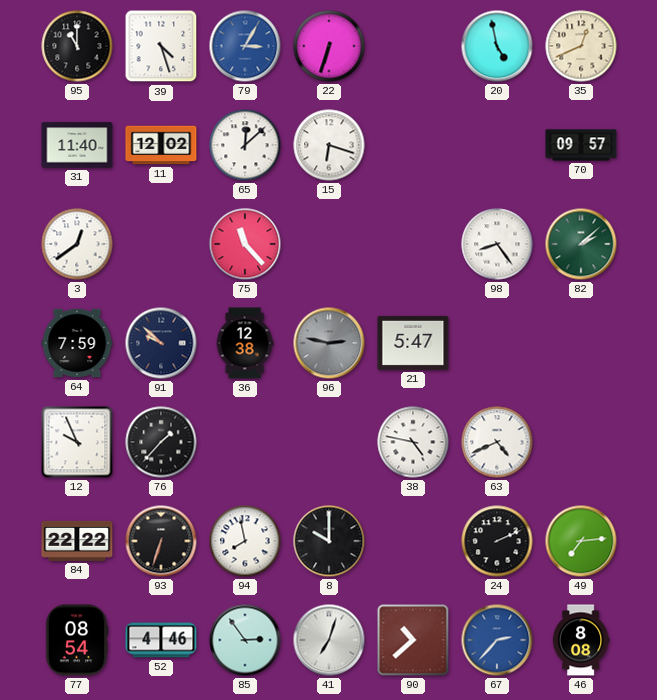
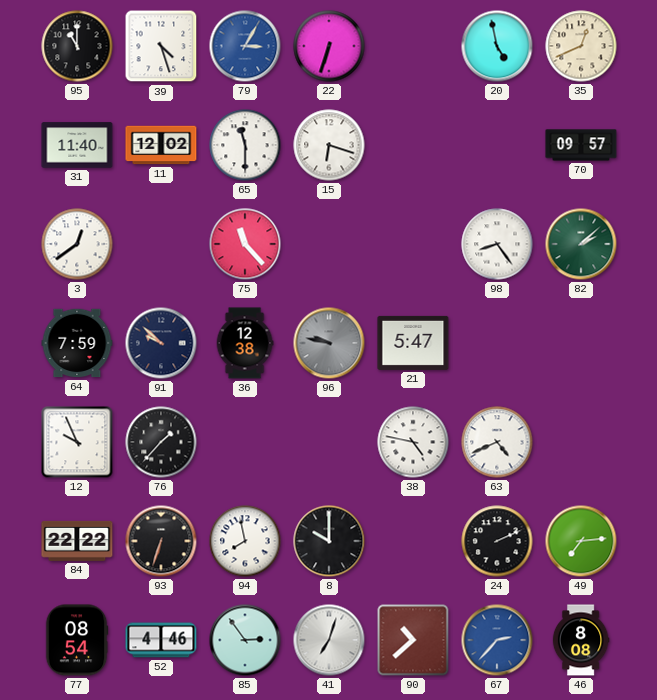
65: 12:08 -> 11:30
96: 2:47 -> 9:47
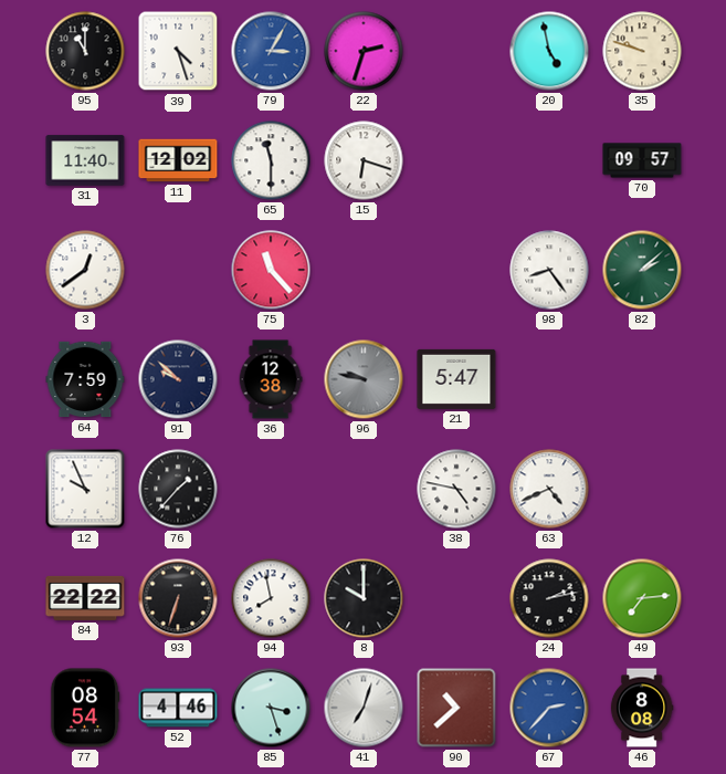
22: 6:33 -> 2:33
35: 12:41 -> 9:48
24: 2:11 -> 2:13
85: 2:54 -> 3:27
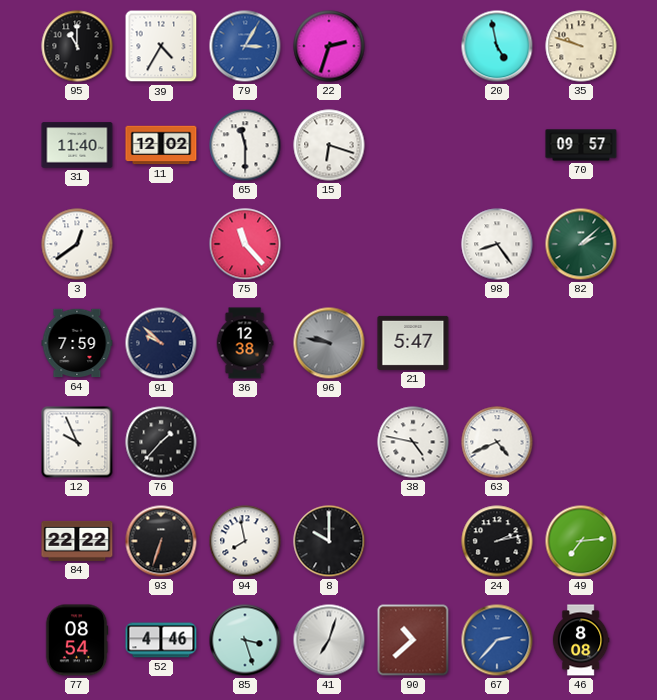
39: 4:27 -> 4:35
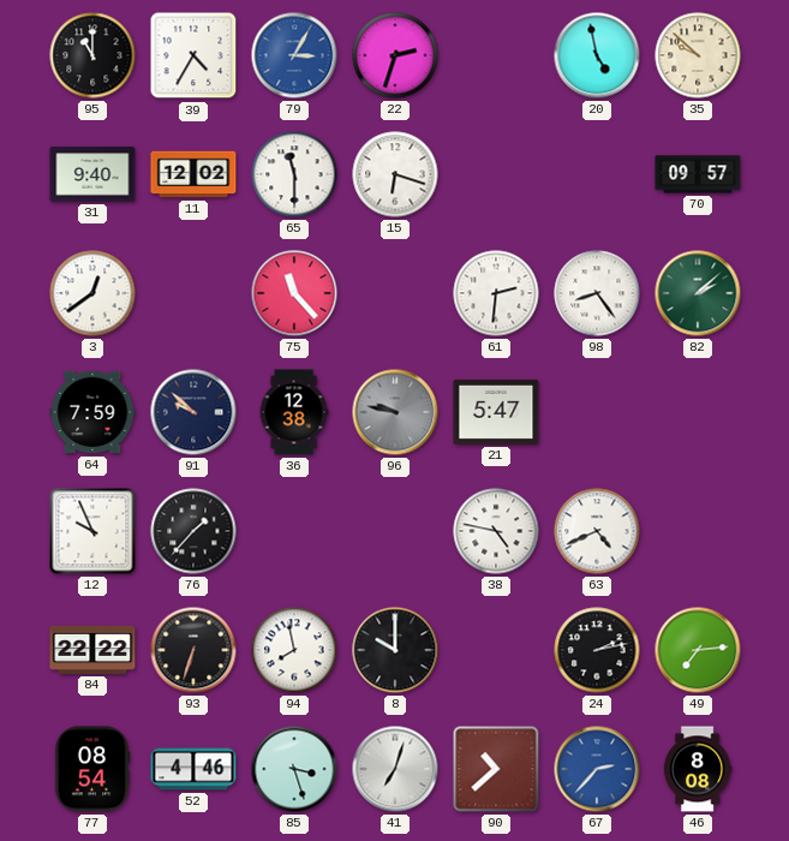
35: 9:48 -> 9:52
31: 11:40 -> 9:40
61: none -> 2:31
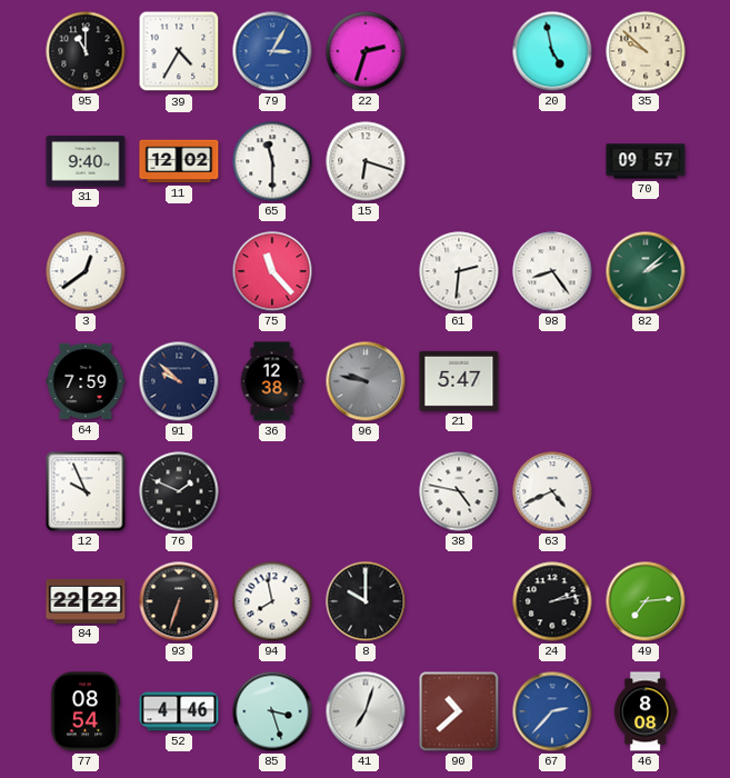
76: 1:37 -> 1:49
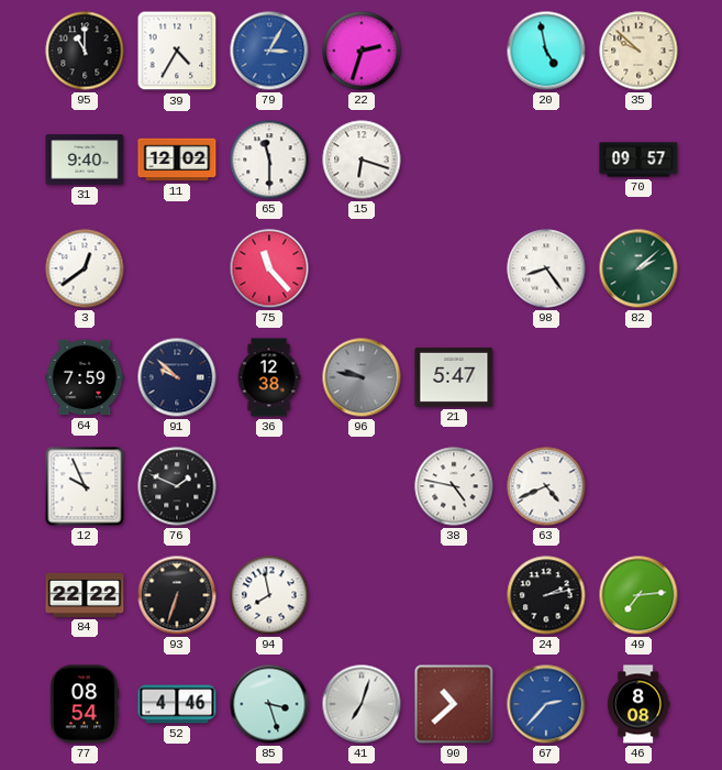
61: 2:31 -> none
8: 10:00 -> none
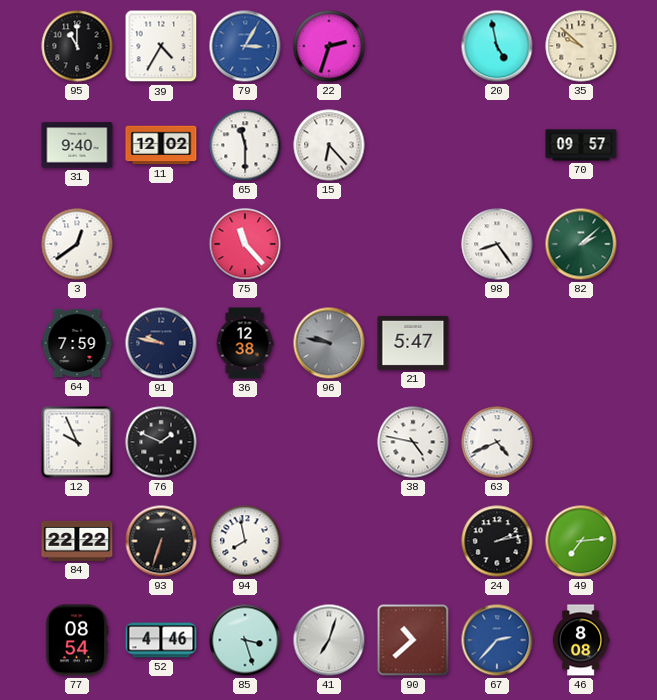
15: 6:18 -> 6:23
91: 9:52 -> 9:47
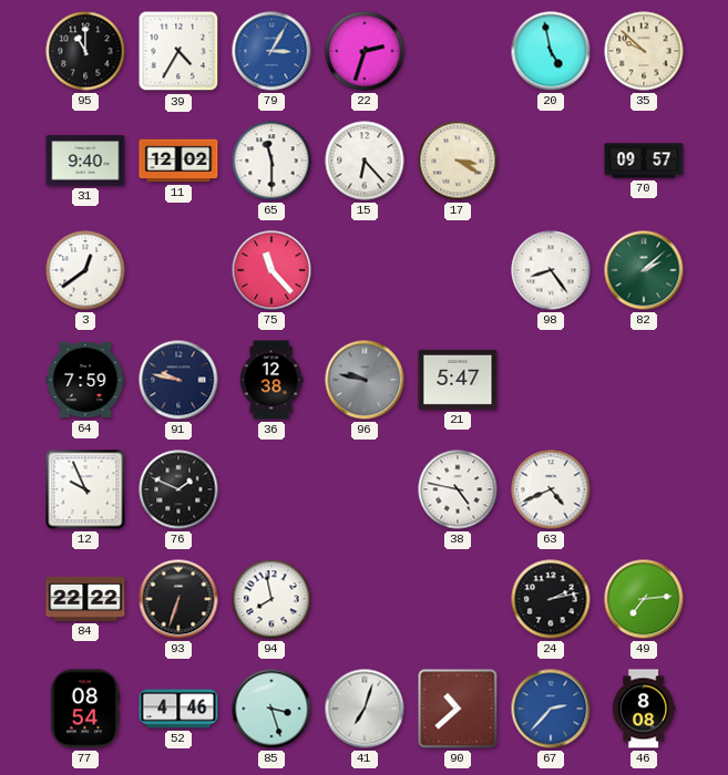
17: none -> 3:20
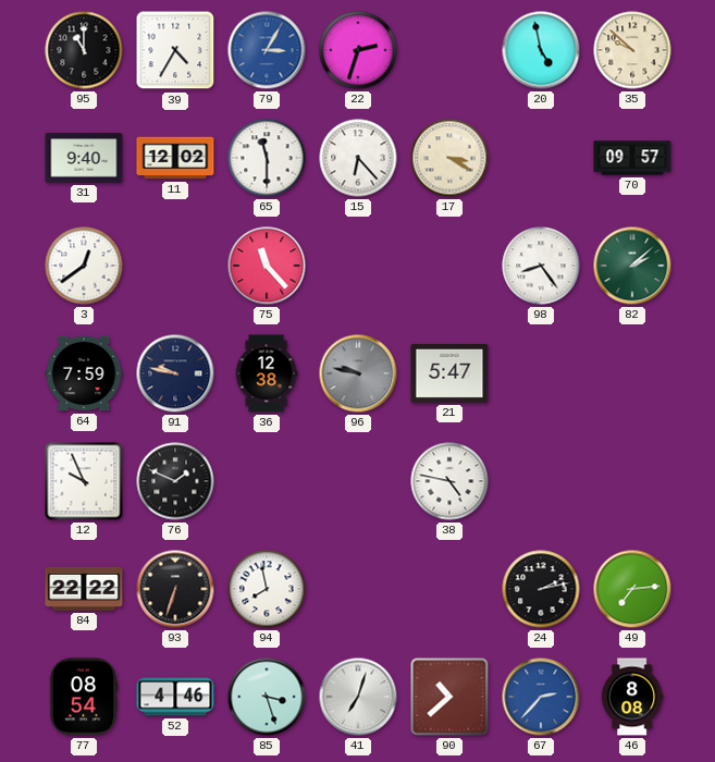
63: 4:41 -> none
